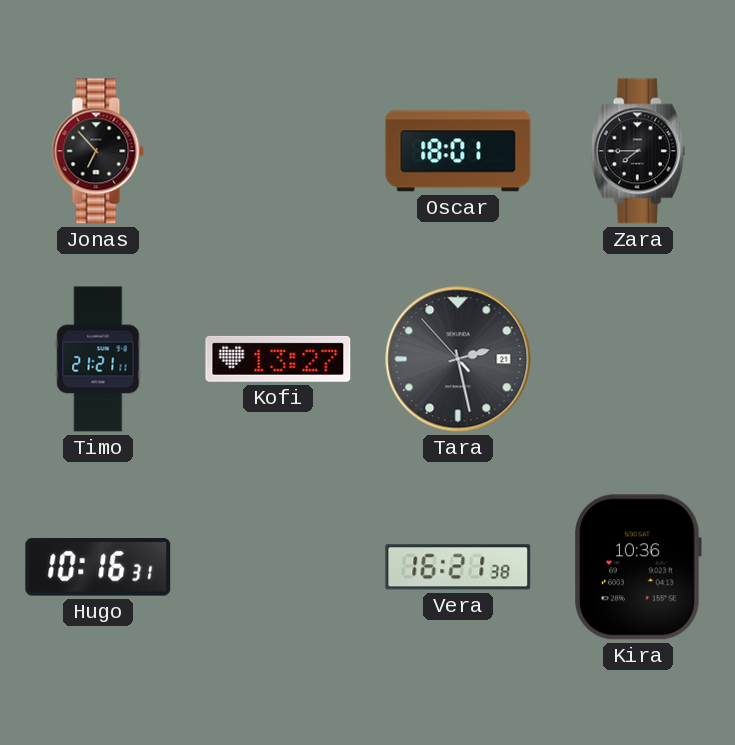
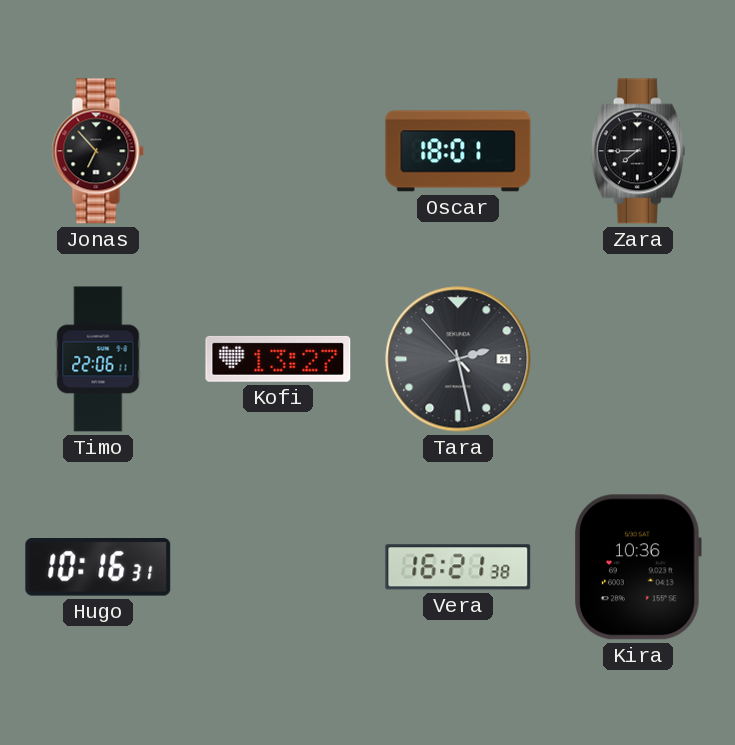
Timo: 21:21 -> 22:06
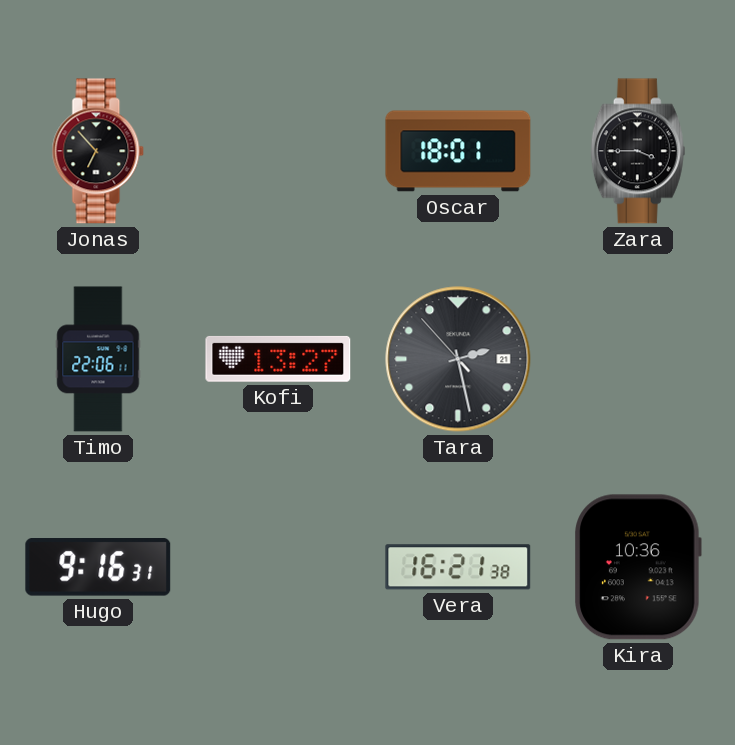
Zara: 7:45 -> 3:45
Hugo: 10:16 -> 9:16
